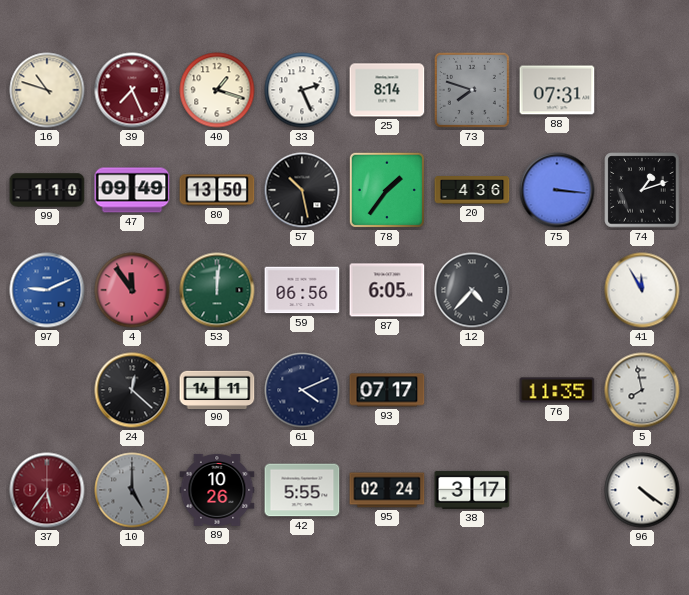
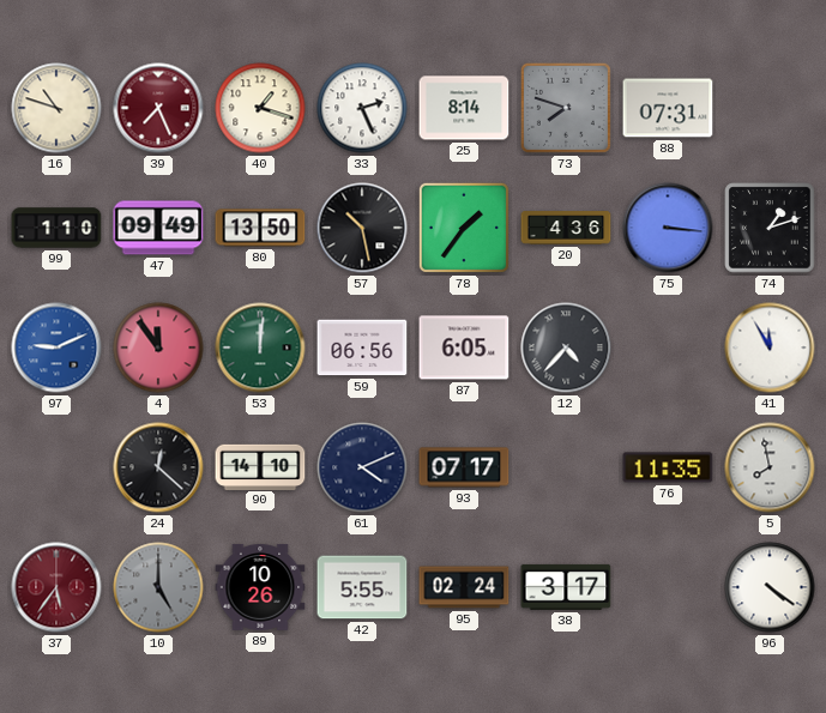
90: 14:11 -> 14:10
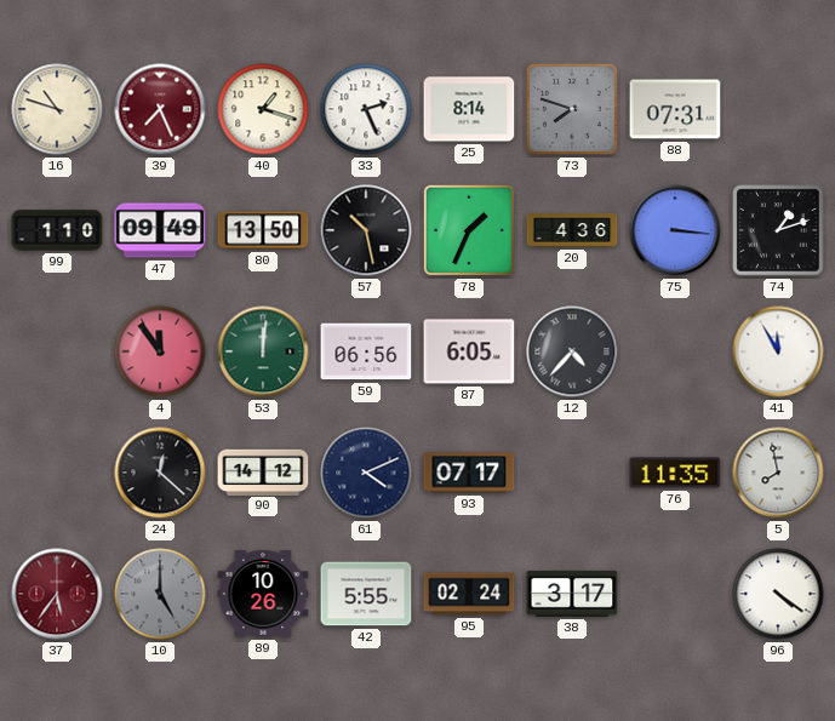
78: 1:36 -> 1:34
97: 9:11 -> none
90: 14:10 -> 14:12
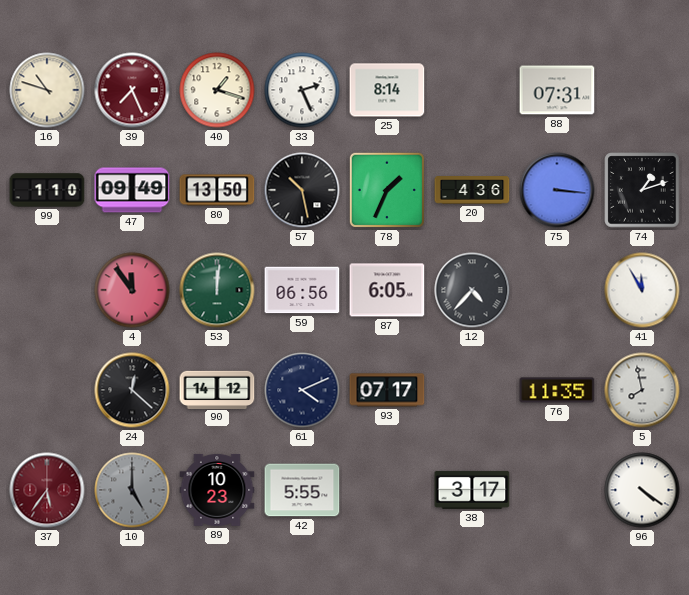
73: 7:48 -> none
89: 10:26 -> 10:23
95: 02:24 -> none
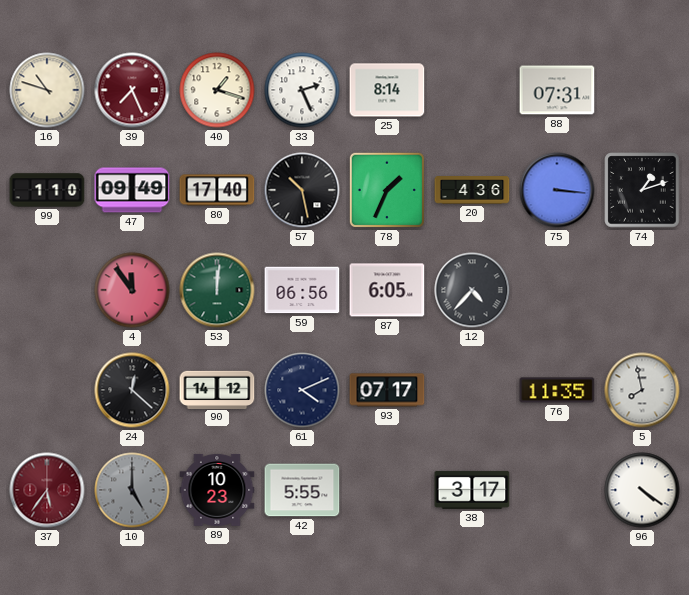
80: 13:50 -> 17:40
41: 11:55 -> none
